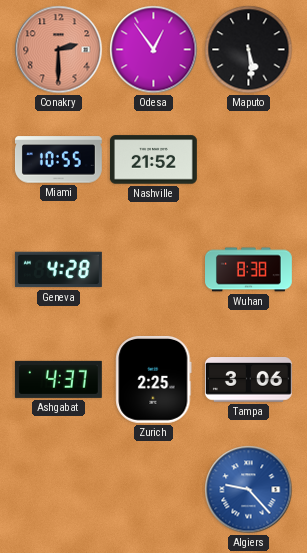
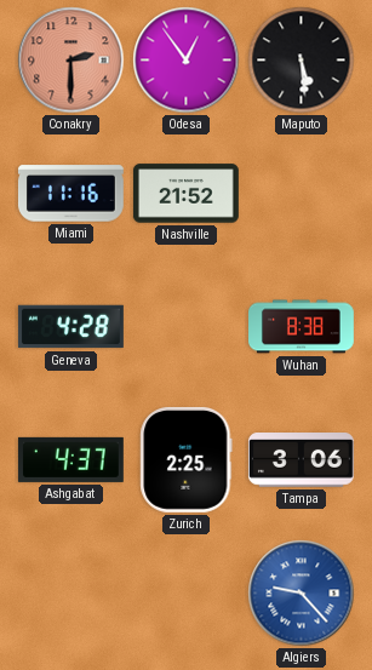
Miami: 10:55 -> 11:16
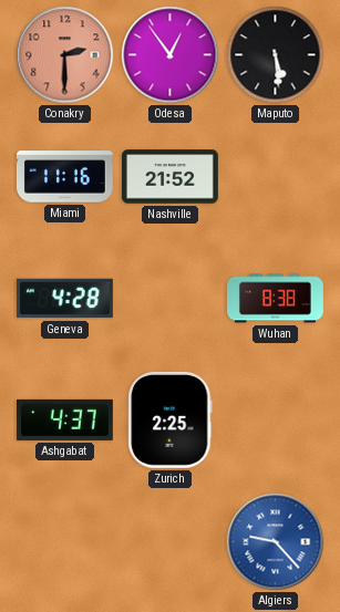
Tampa: 3:06 -> none
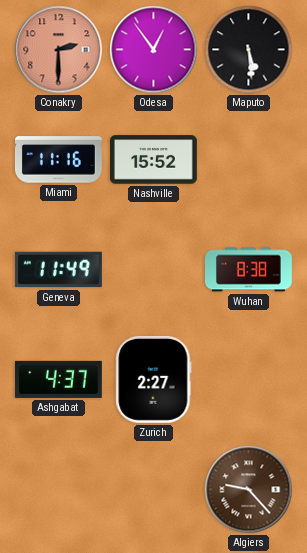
Nashville: 21:52 -> 15:52
Geneva: 4:28 -> 11:49
Zurich: 2:25 -> 2:27
Algiers dial: blue -> brown
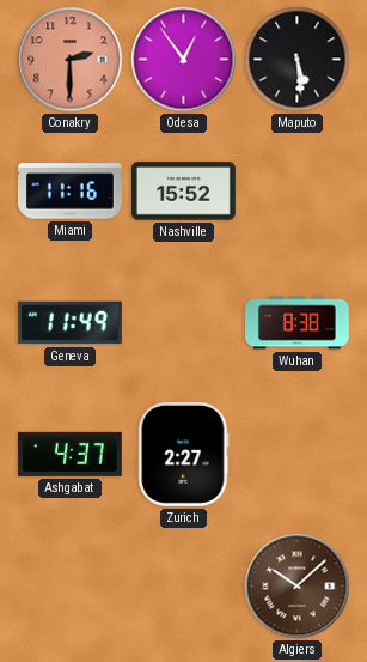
Algiers: 9:23 -> 10:08
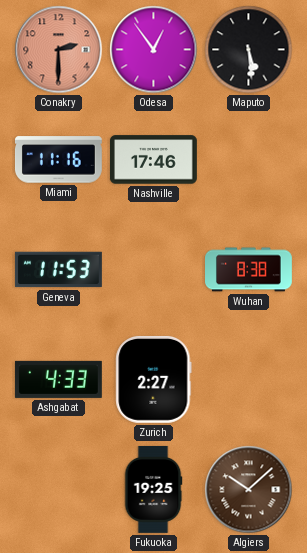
Nashville: 15:52 -> 17:46
Geneva: 11:49 -> 11:53
Ashgabat: 4:37 -> 4:33
Fukuoka: none -> 19:25
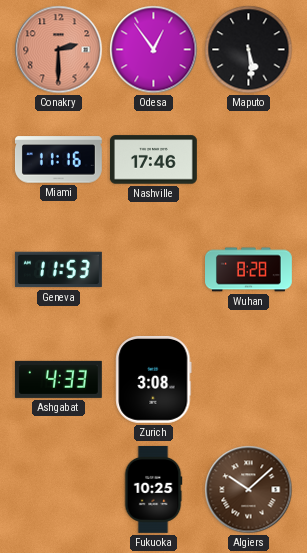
Wuhan: 8:38 -> 8:28
Zurich: 2:27 -> 3:08
Fukuoka: 19:25 -> 10:25
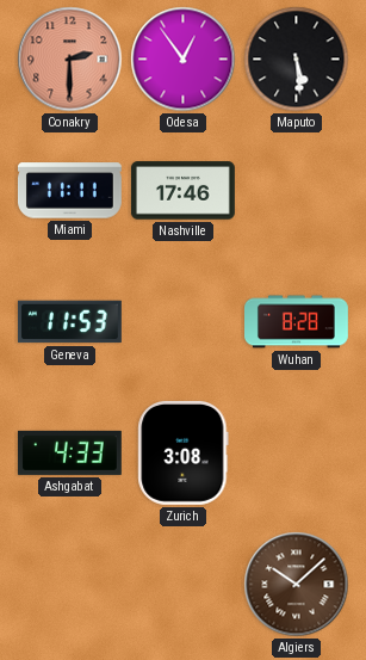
Miami: 11:16 -> 11:11
Fukuoka: 10:25 -> none
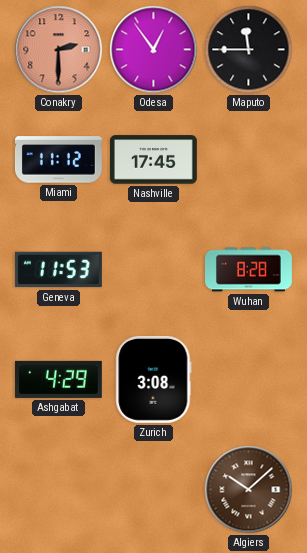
Maputo: 5:29 -> 11:45
Miami: 11:11 -> 11:12
Nashville: 17:46 -> 17:45
Ashgabat: 4:33 -> 4:29
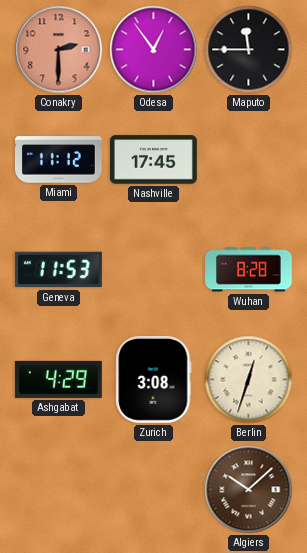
Berlin: none -> 12:33
